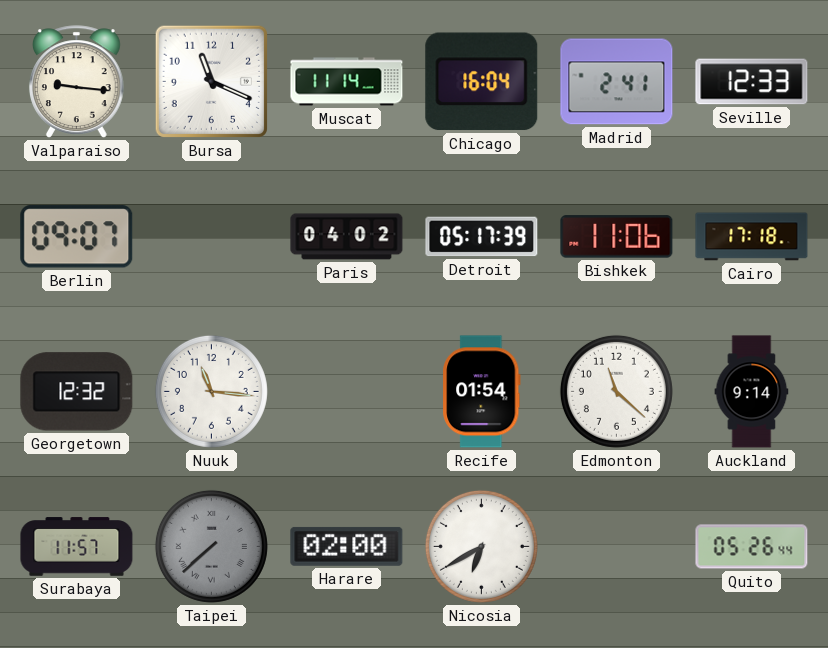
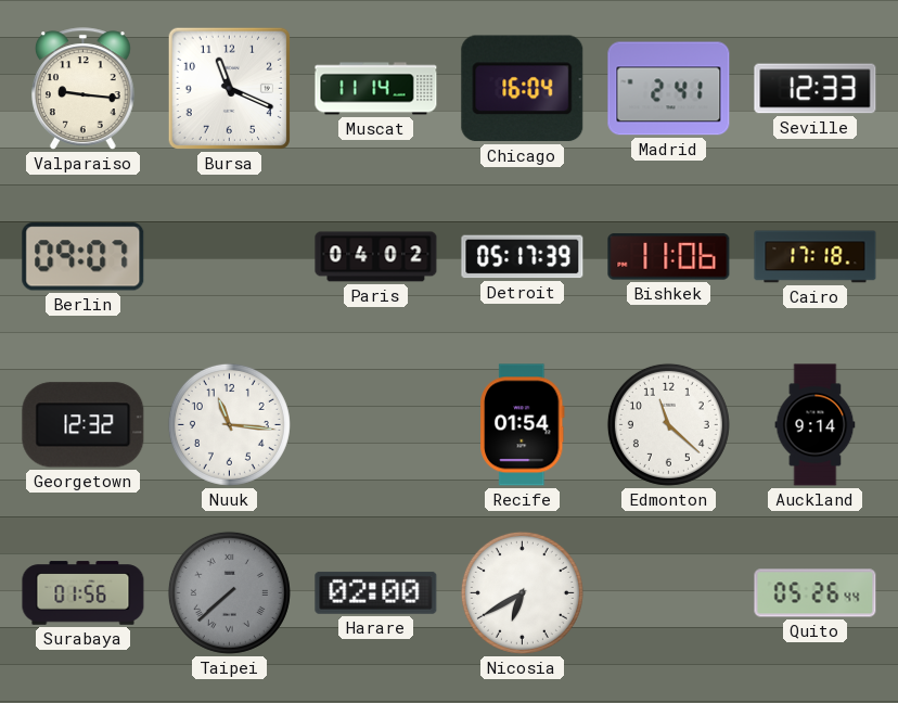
Surabaya: 11:57 -> 01:56
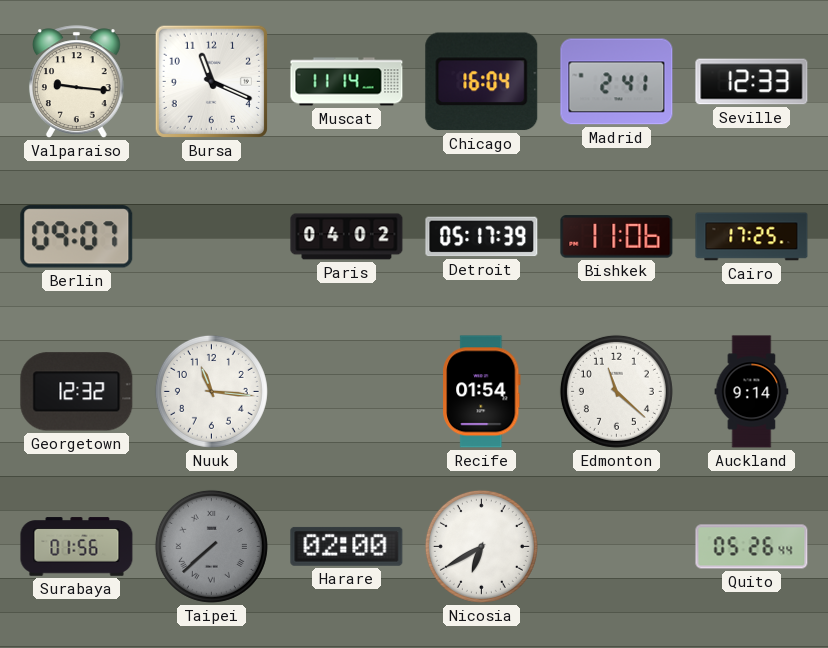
Cairo: 17:18 -> 17:25
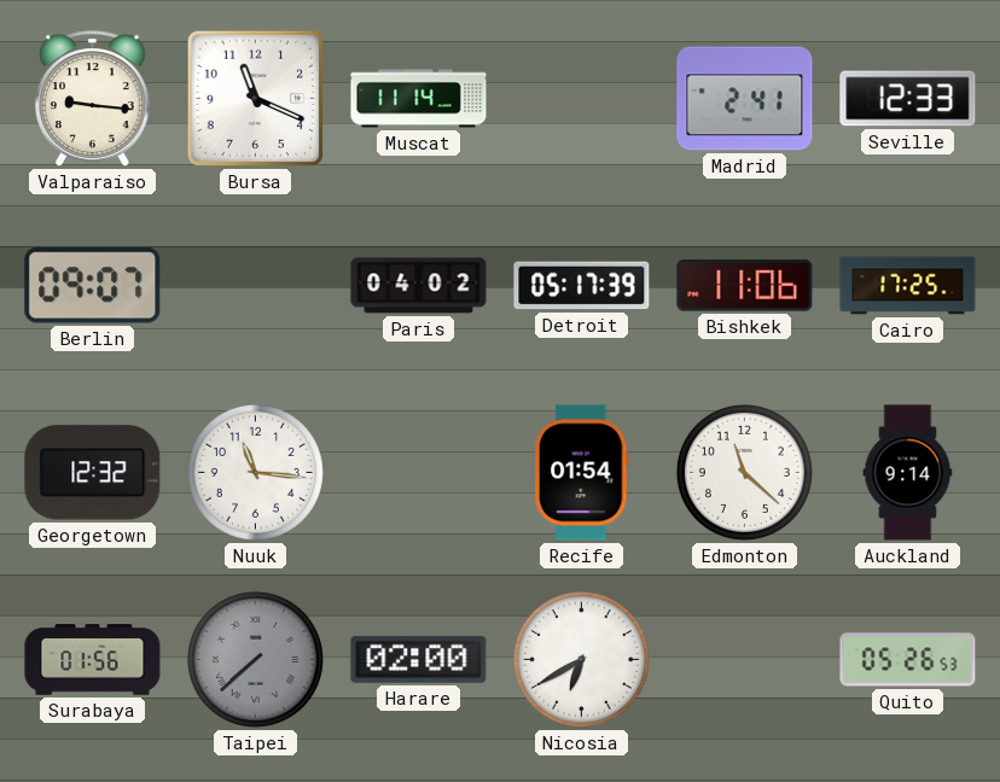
Chicago: 16:04 -> none
Quito: 05:26:44 -> 05:26:53
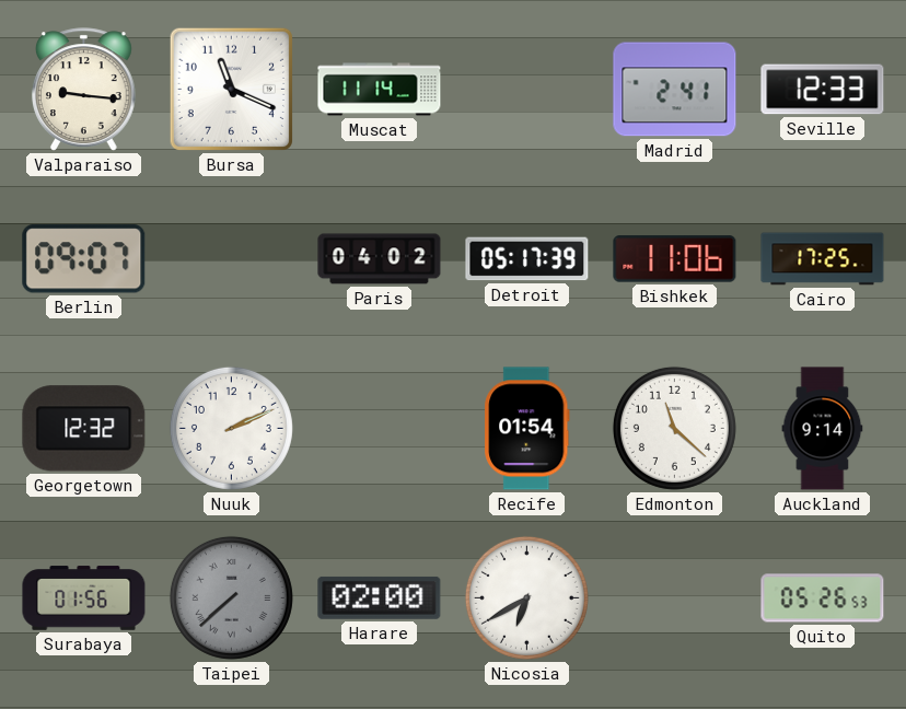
Nuuk: 11:16 -> 2:11
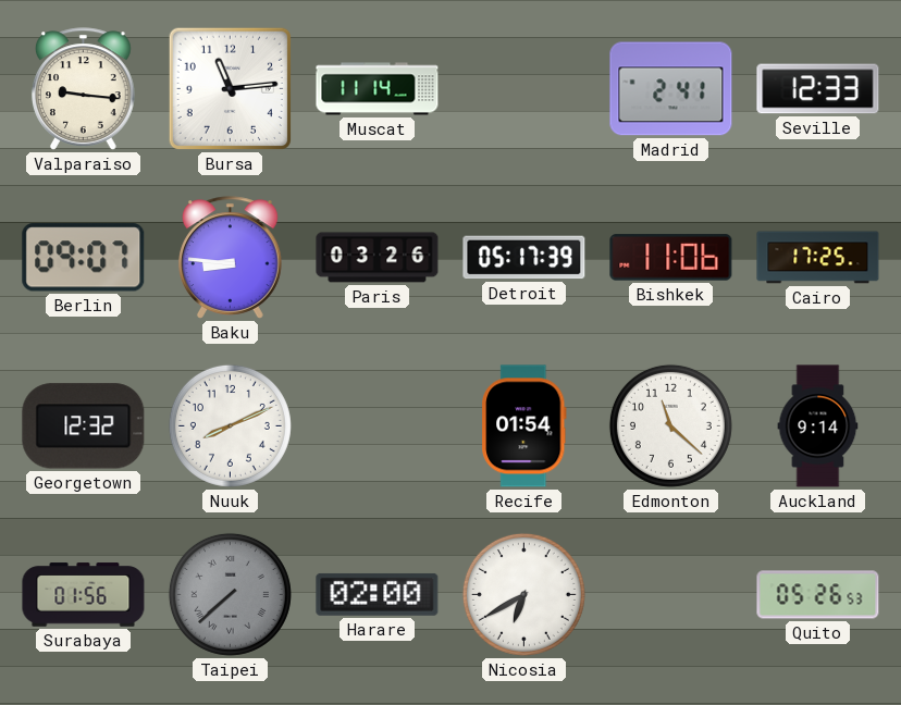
Bursa: 11:19 -> 11:14
Baku: none -> 8:46
Paris: 04:02 -> 03:26
Nuuk: 2:11 -> 8:11
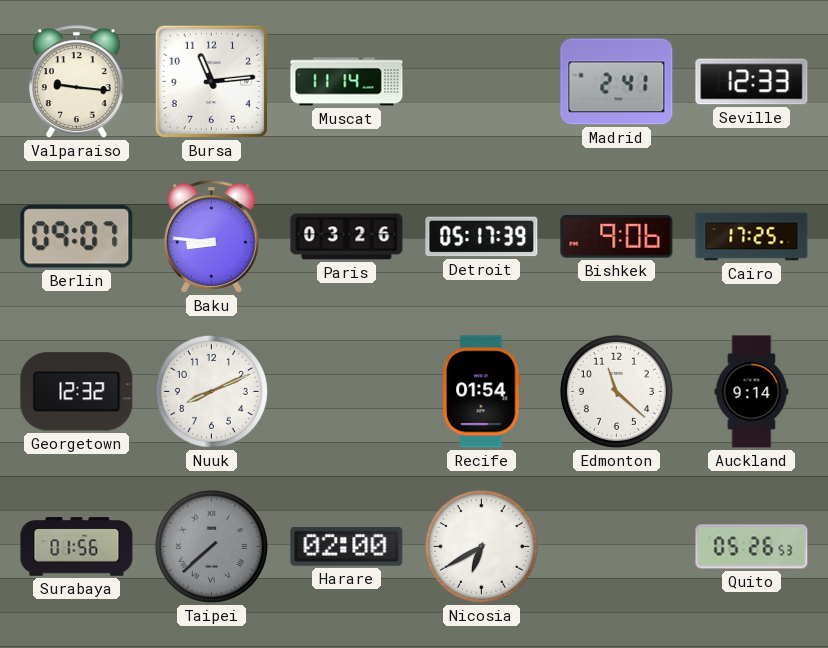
Bishkek: 11:06 -> 9:06
